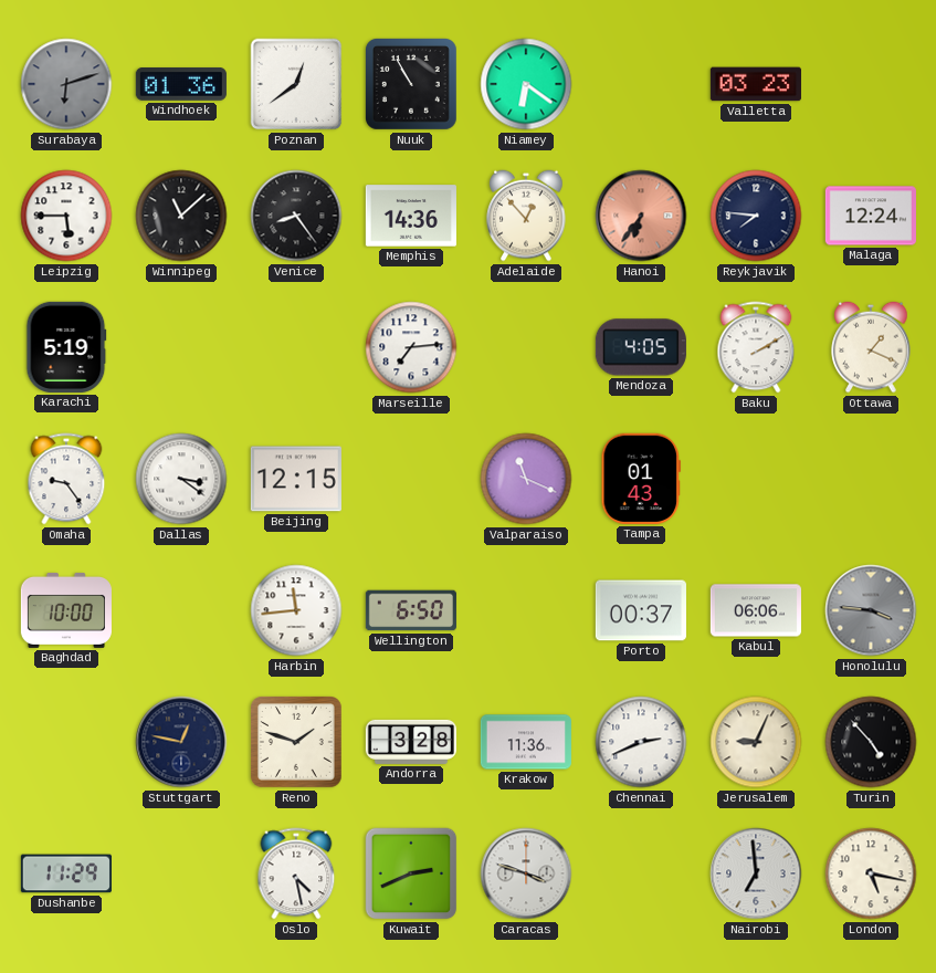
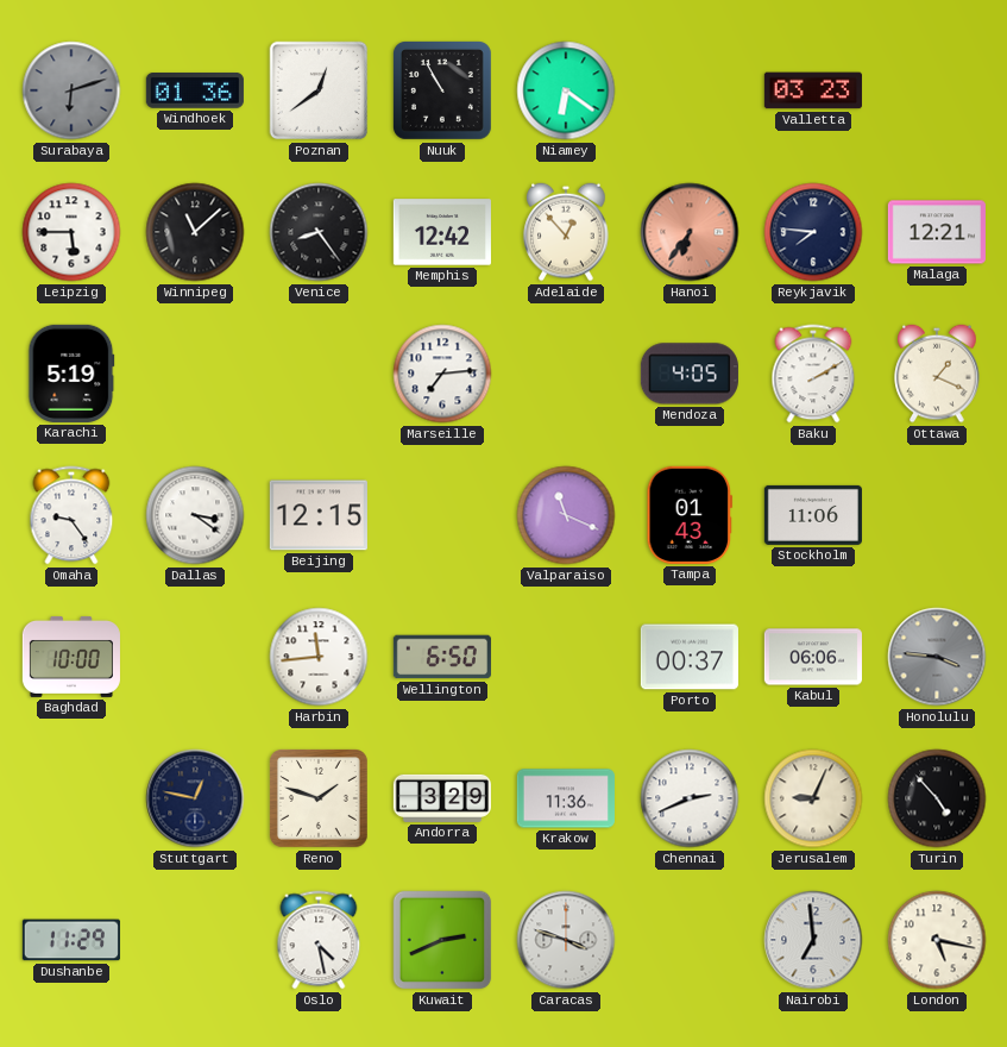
Memphis: 14:36 -> 12:42
Malaga: 12:24 -> 12:21
Stockholm: none -> 11:06
Andorra: 3:28 -> 3:29
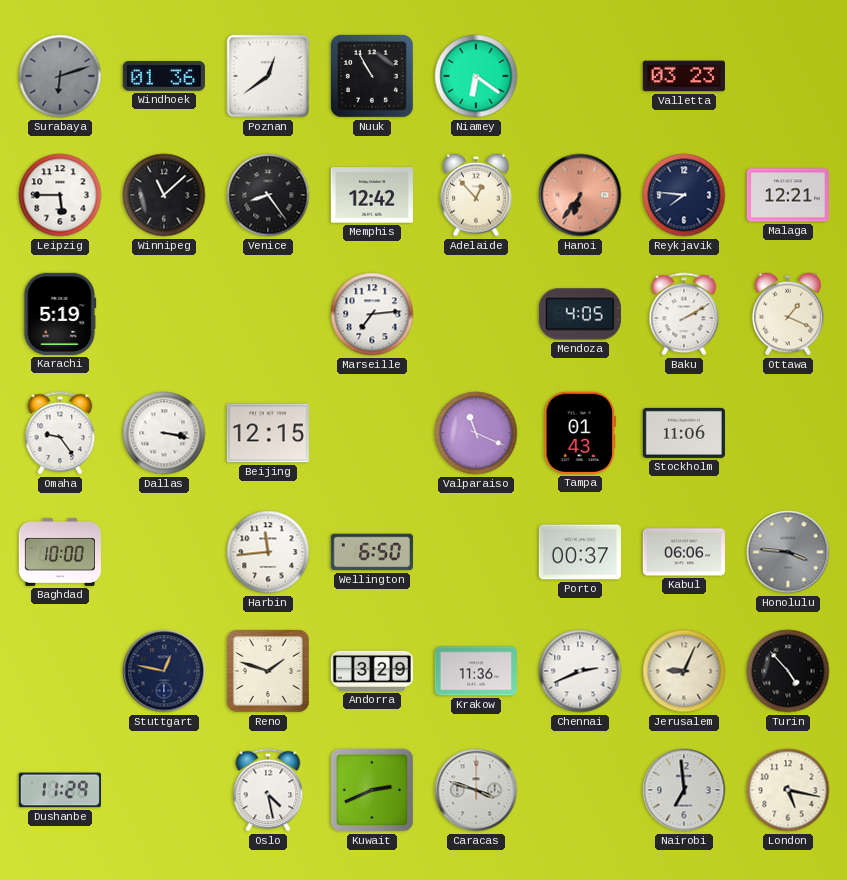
Dallas: 3:21 -> 3:17
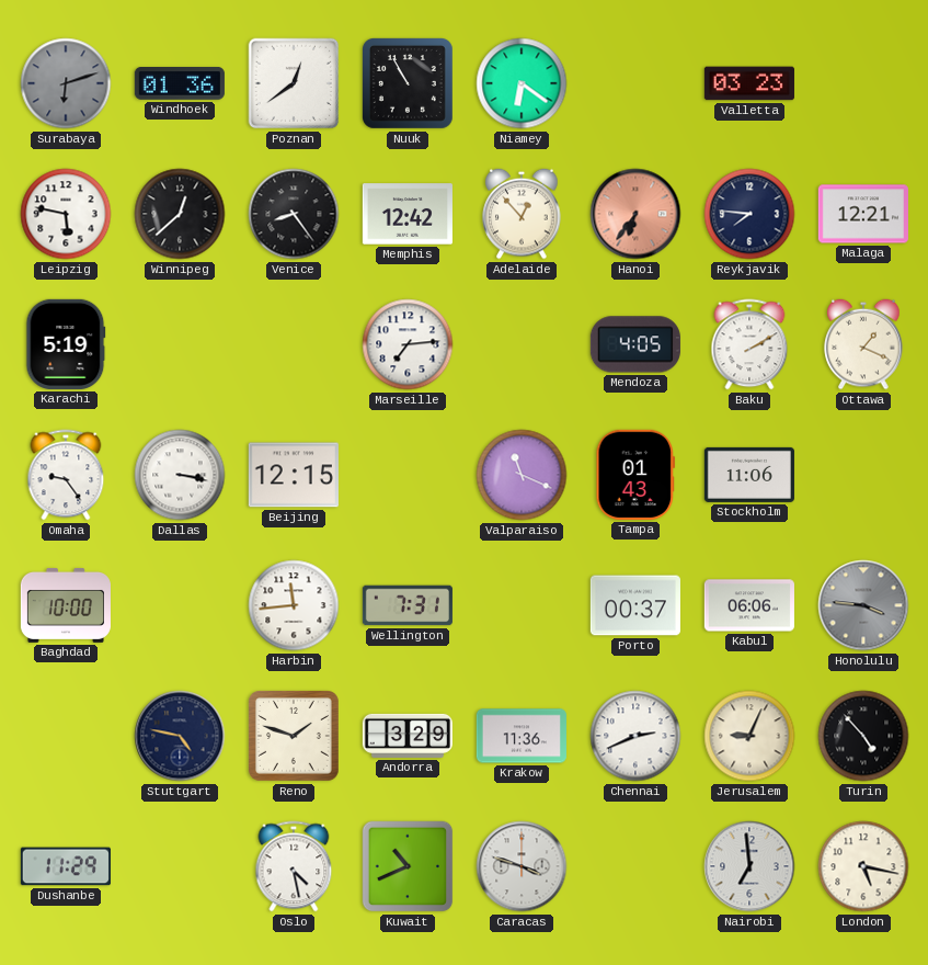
Leipzig: 5:45 -> 5:47
Winnipeg: 11:08 -> 12:38
Wellington: 6:50 -> 7:31
Stuttgart: 12:47 -> 4:47
Kuwait: 2:41 -> 10:41
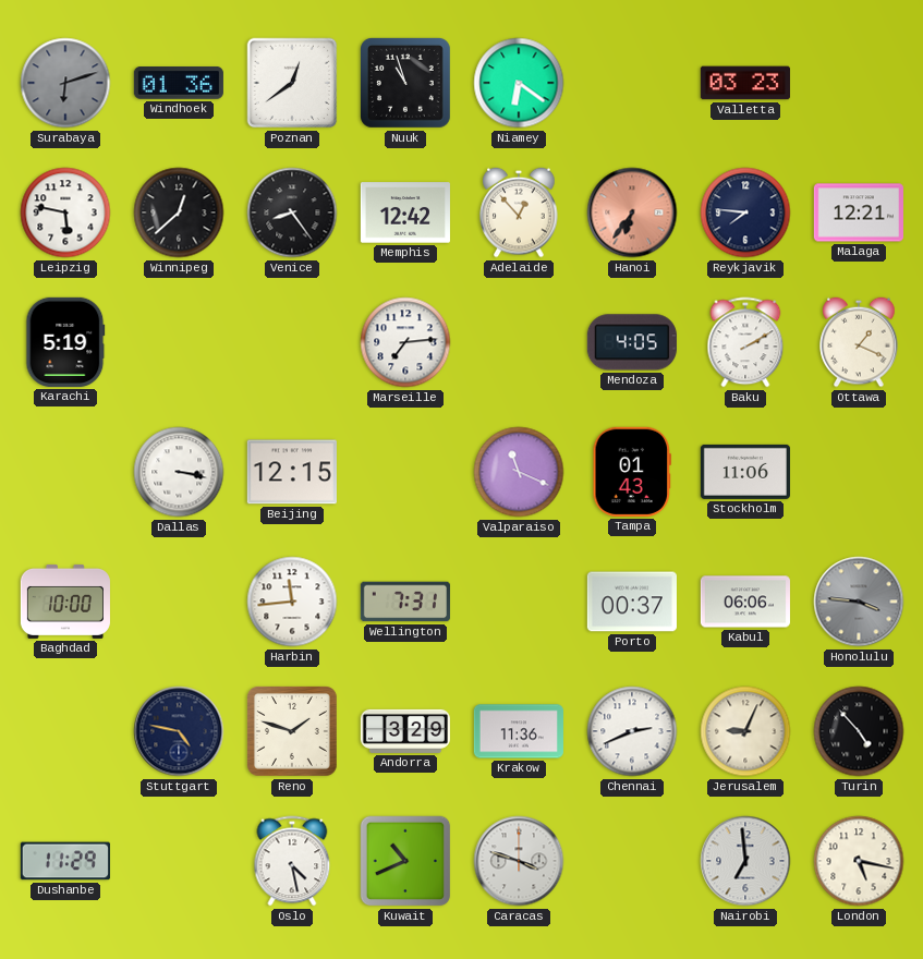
Nuuk: 10:55 -> 10:57
Omaha: 9:24 -> none
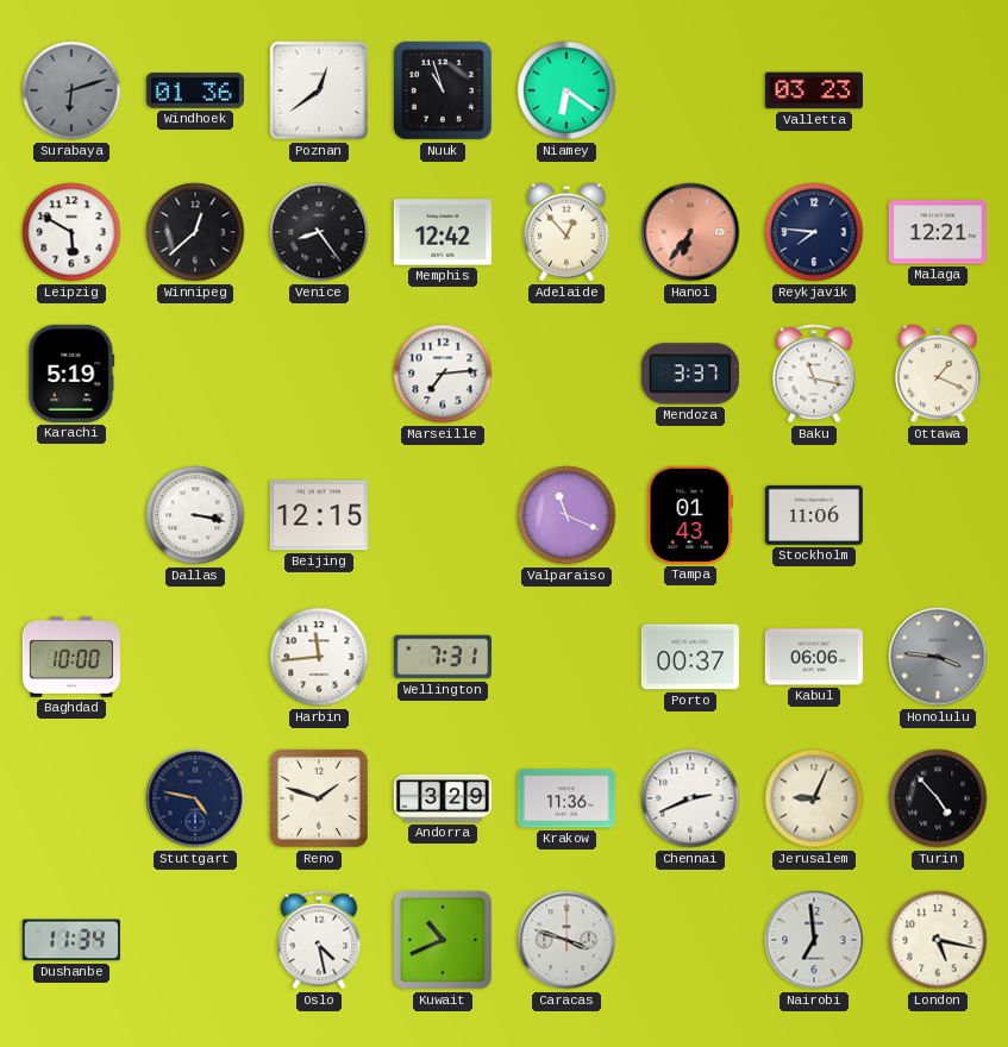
Leipzig: 5:47 -> 5:50
Mendoza: 4:05 -> 3:37
Baku: 2:10 -> 11:17
Dushanbe: 11:29 -> 11:34
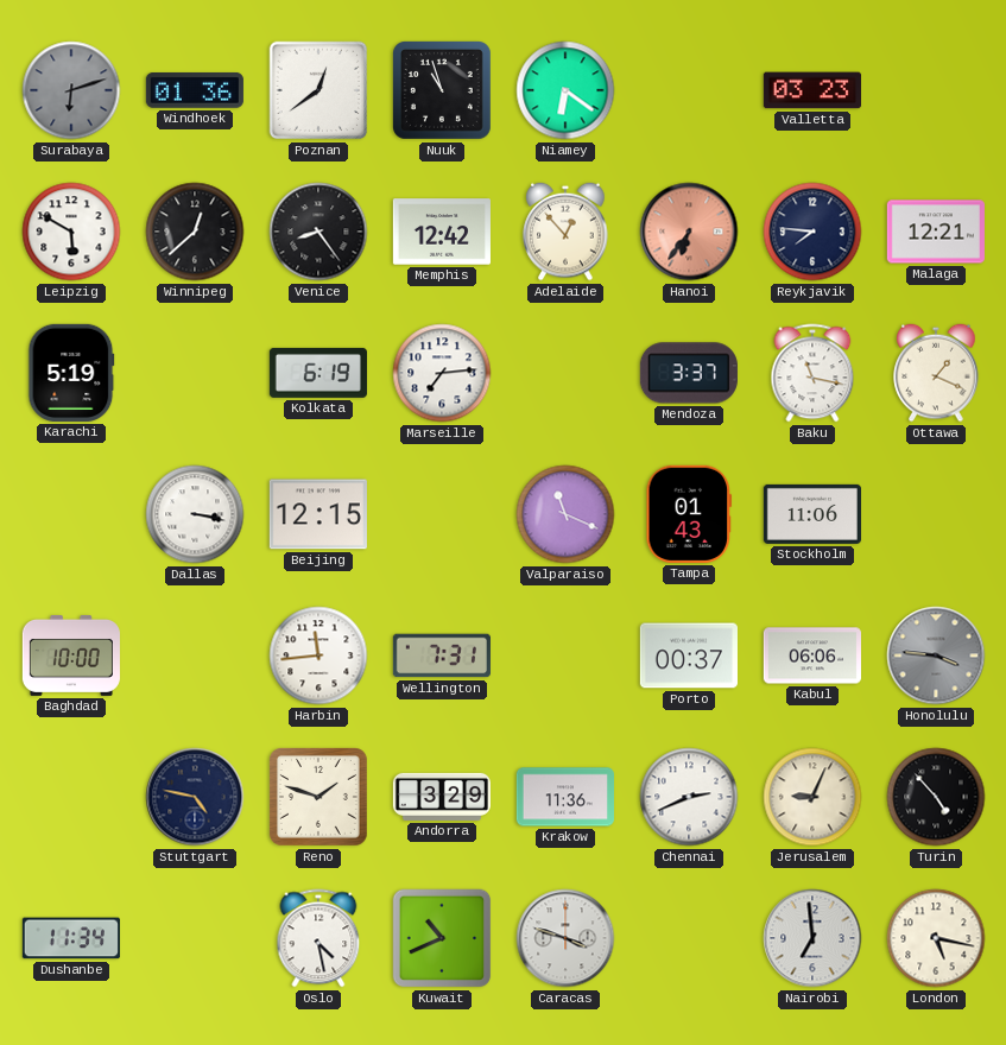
Kolkata: none -> 6:19
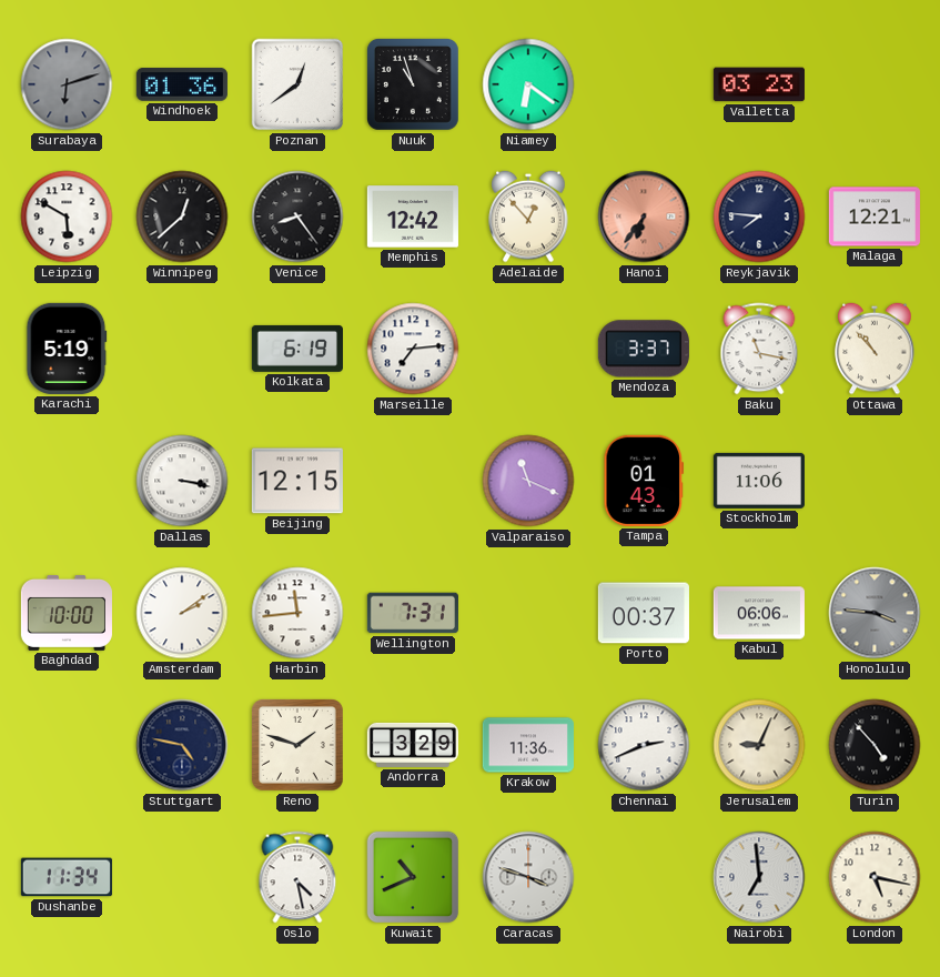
Ottawa: 1:19 -> 10:53
Amsterdam: none -> 2:09
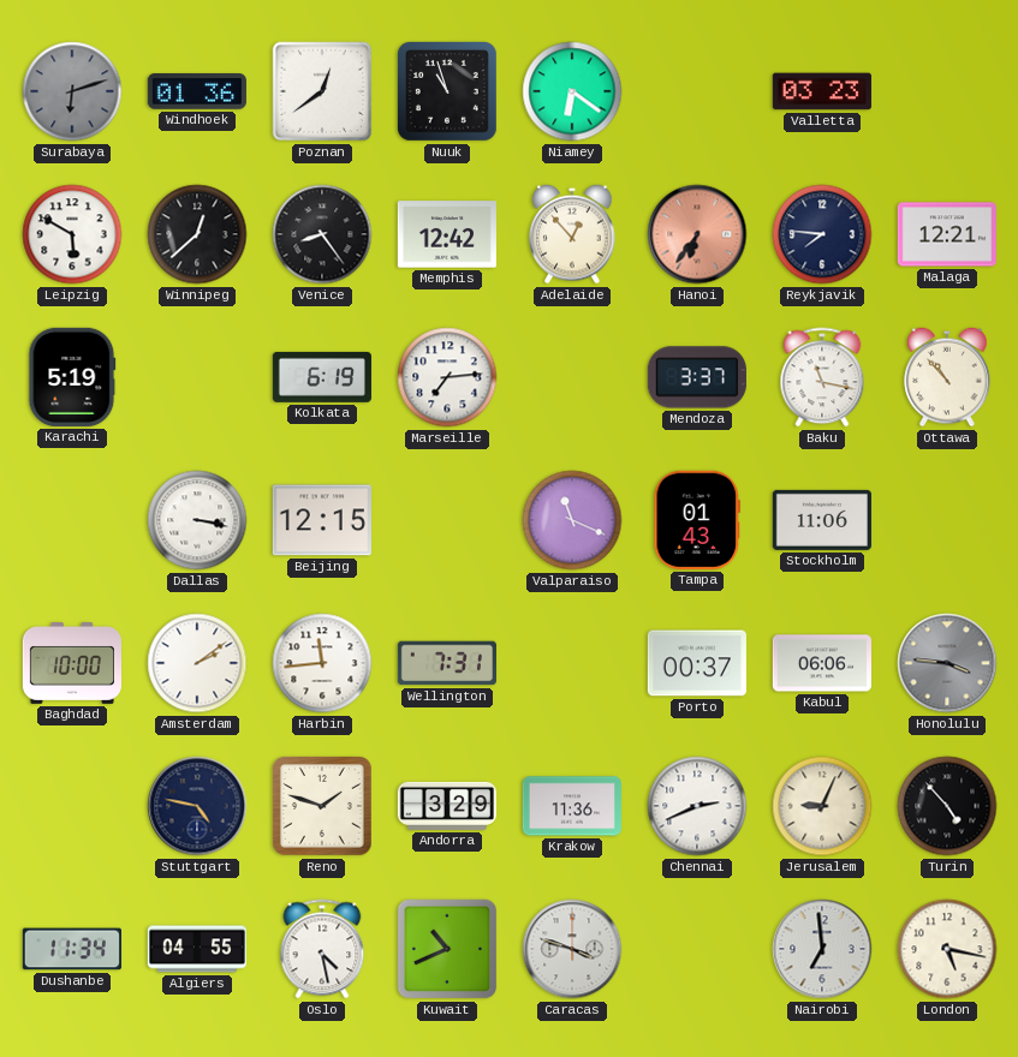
Algiers: none -> 04:55
